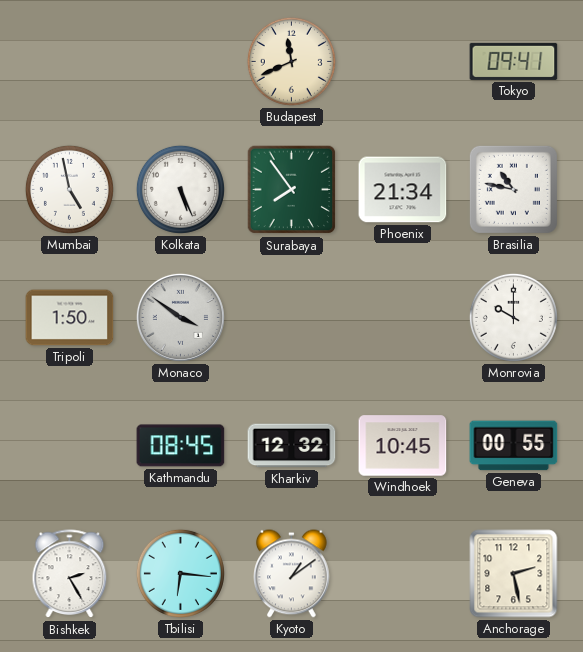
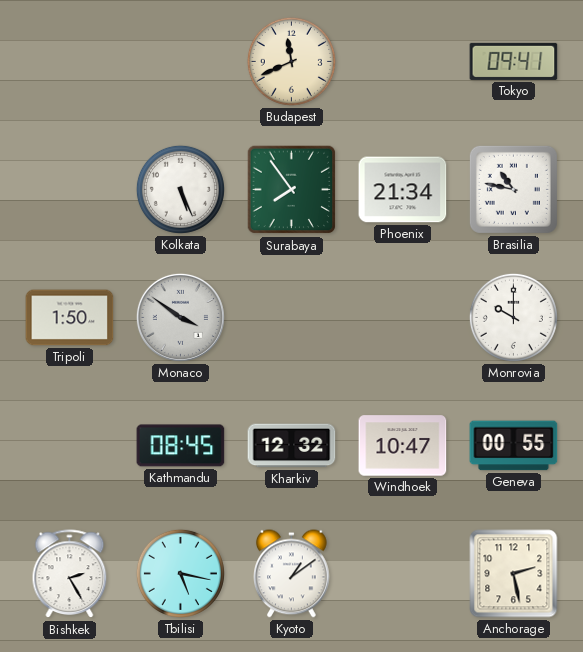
Mumbai: 4:58 -> none
Windhoek: 10:45 -> 10:47
Tbilisi: 6:16 -> 5:17
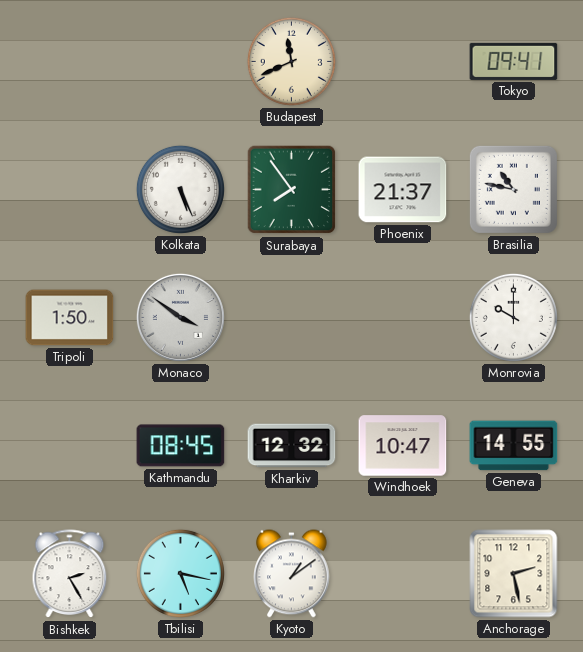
Phoenix: 21:34 -> 21:37
Geneva: 00:55 -> 14:55
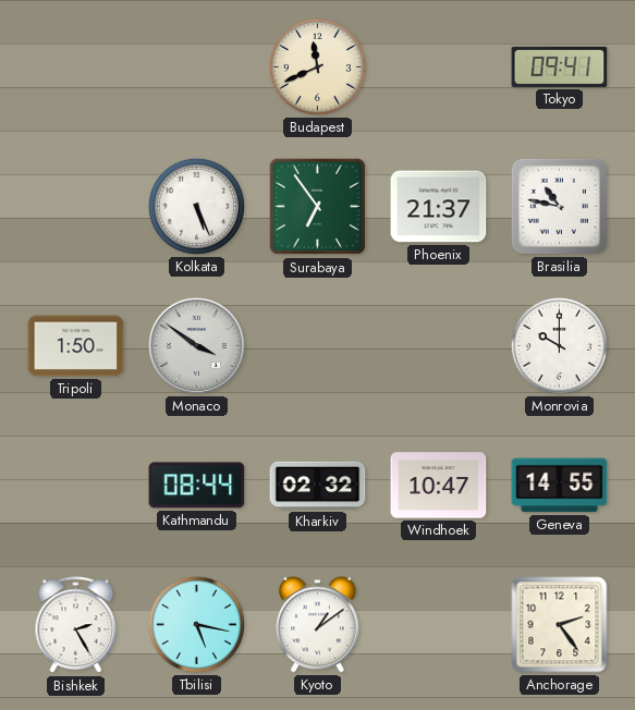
Surabaya: 7:54 -> 6:54
Kathmandu: 08:45 -> 08:44
Kharkiv: 12:32 -> 02:32
Anchorage: 2:28 -> 2:24
